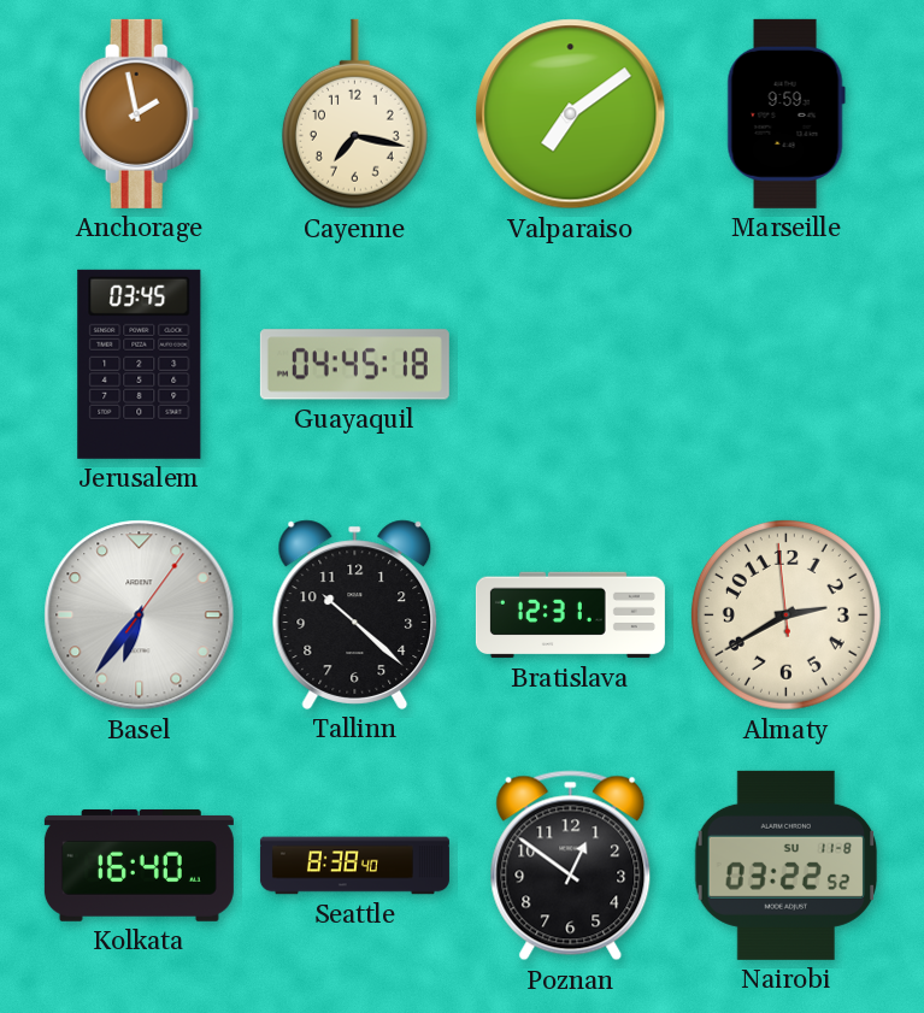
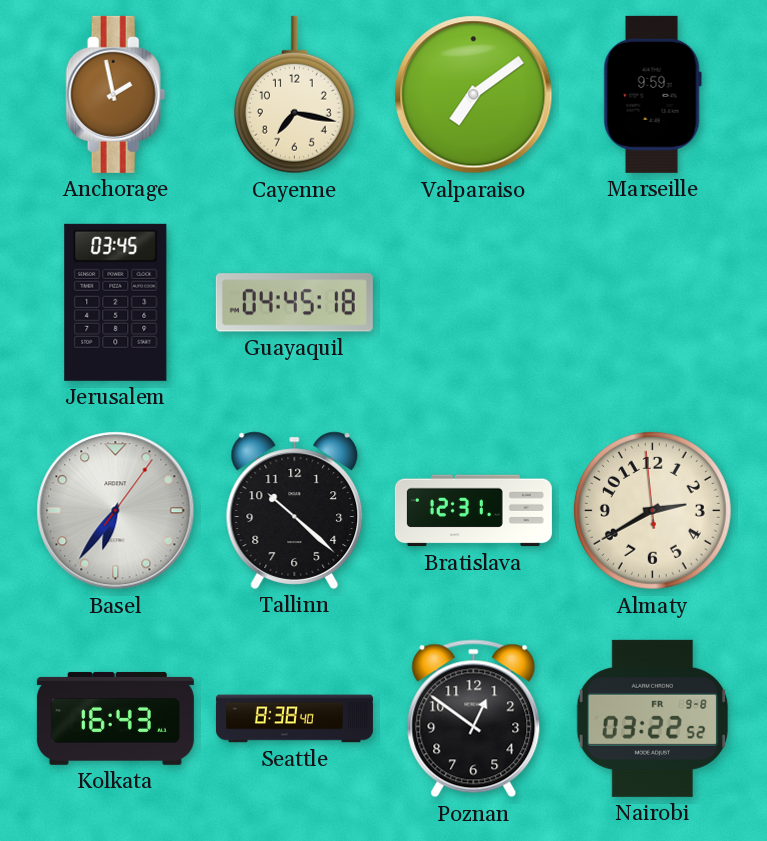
Kolkata: 16:40 -> 16:43
Nairobi date: SU 11-8 -> FR 9-8
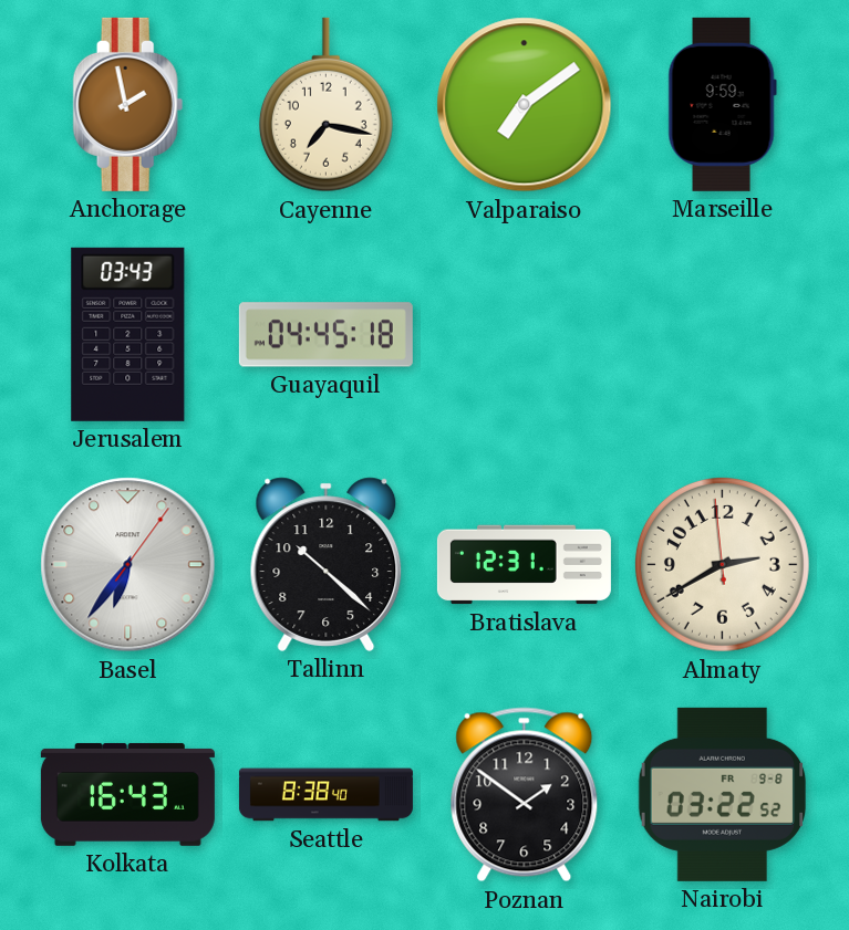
Jerusalem: 03:45 -> 03:43
Poznan: 12:51 -> 1:51
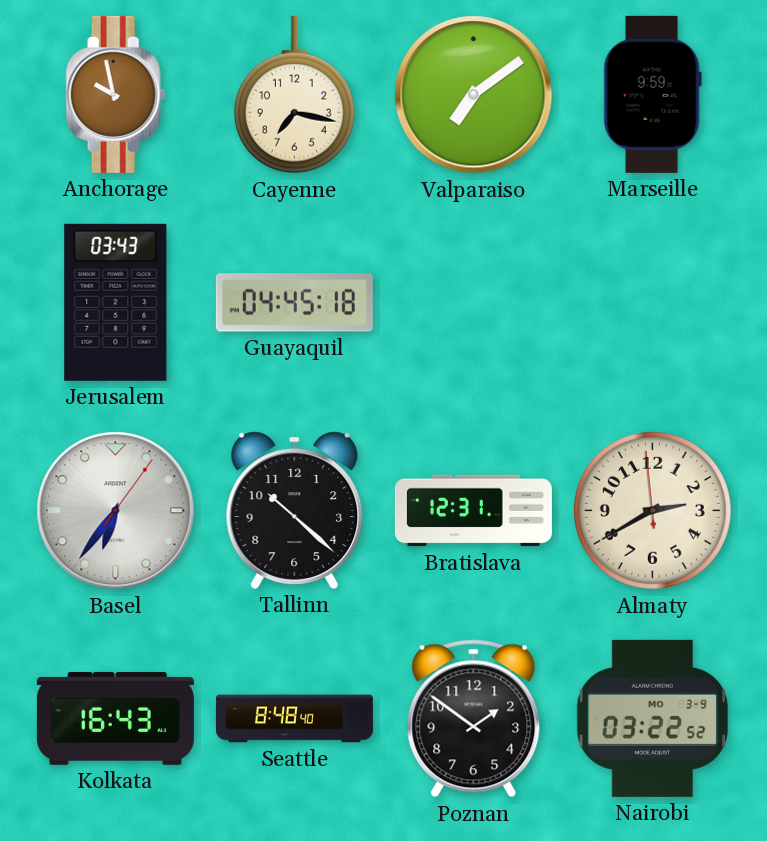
Anchorage: 1:58 -> 9:58
Seattle: 8:38 -> 8:48
Nairobi date: FR 9-8 -> MO 3-9
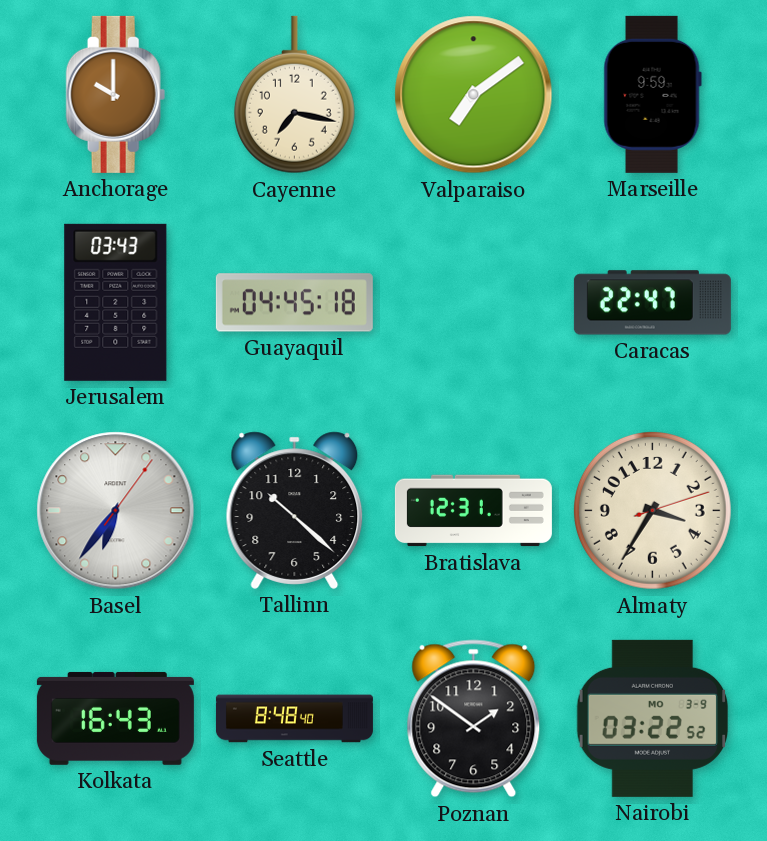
Anchorage: 9:58 -> 10:00
Caracas: none -> 22:47
Almaty: 2:39 -> 3:35
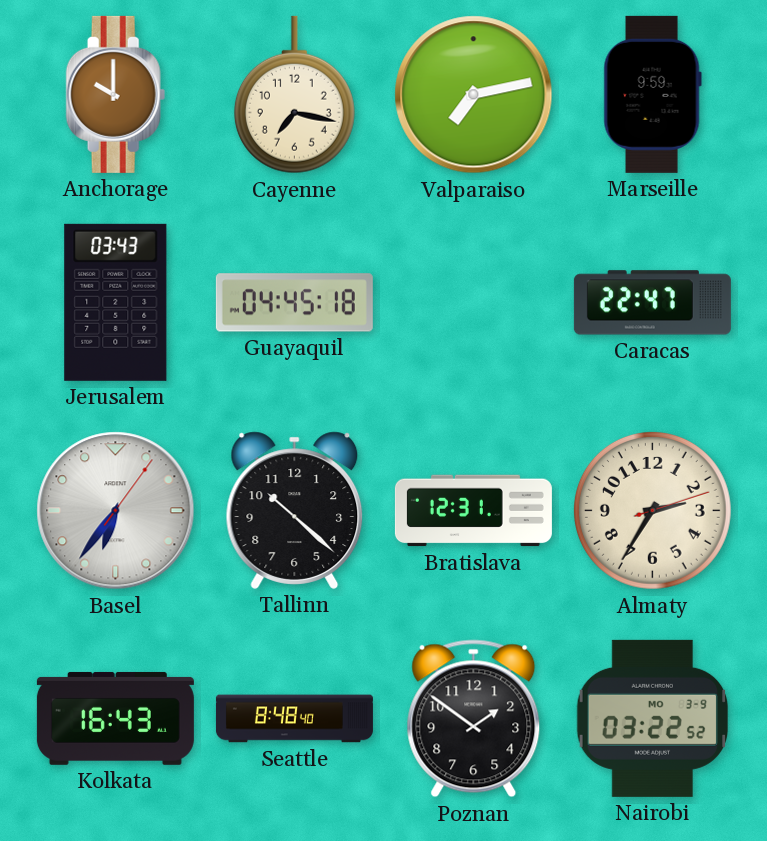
Valparaiso: 7:09 -> 7:13
Almaty: 3:35 -> 2:35
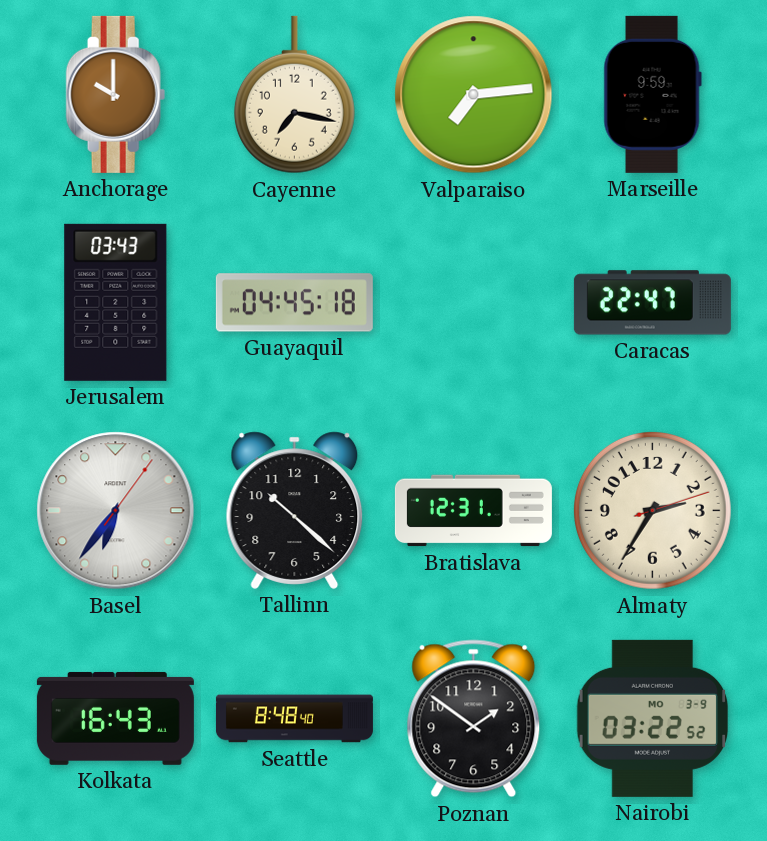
Valparaiso: 7:13 -> 7:14
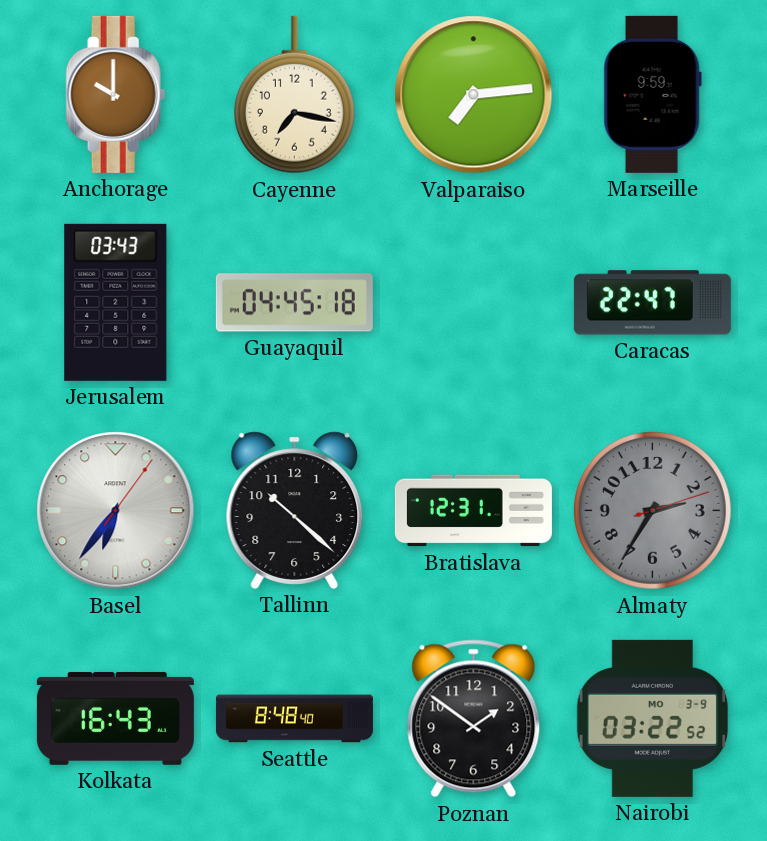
Almaty dial: cream -> grey
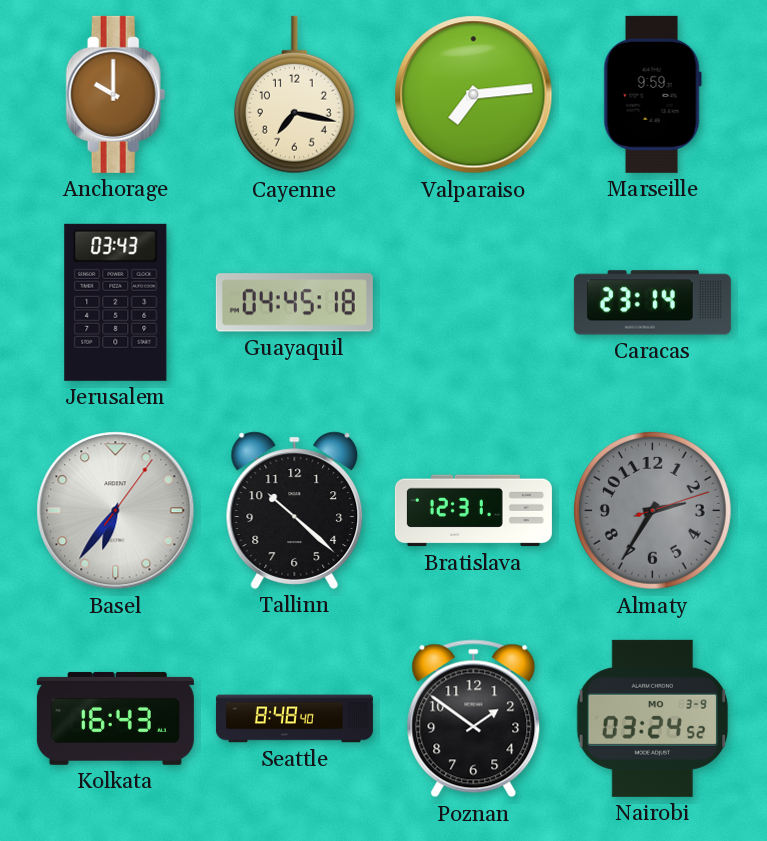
Caracas: 22:47 -> 23:14
Nairobi: 03:22 -> 03:24
